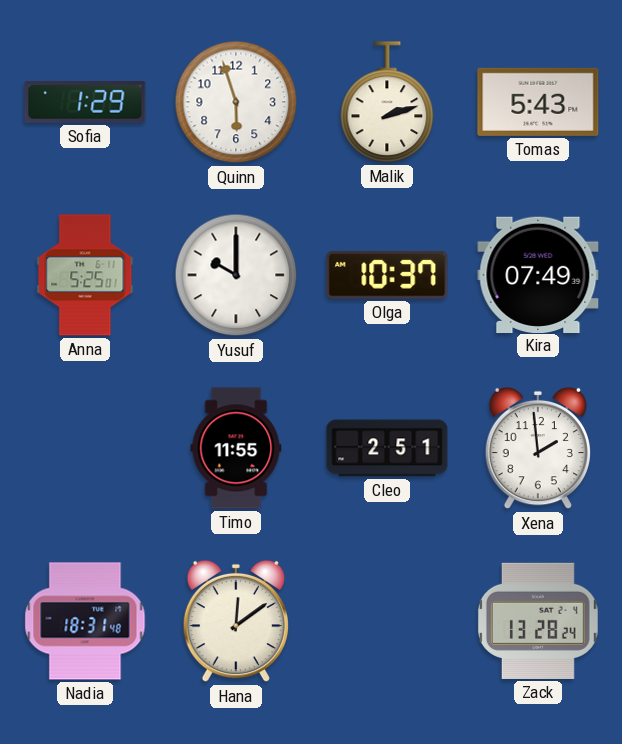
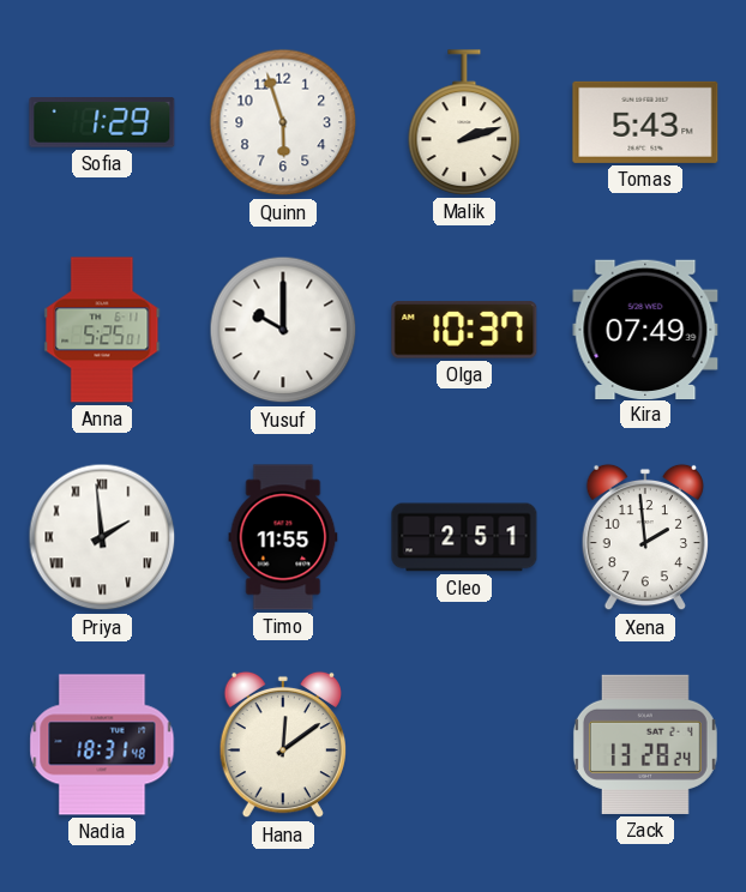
Priya: none -> 1:59
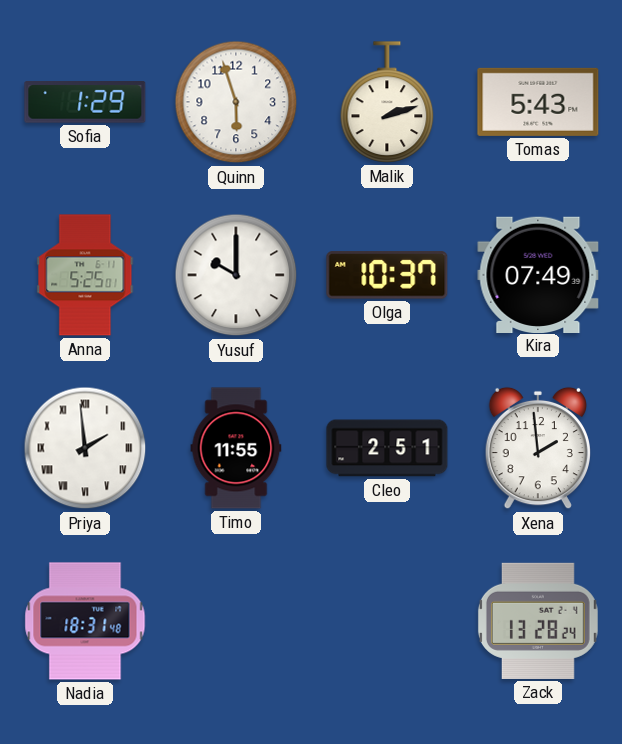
Hana: 12:09 -> none
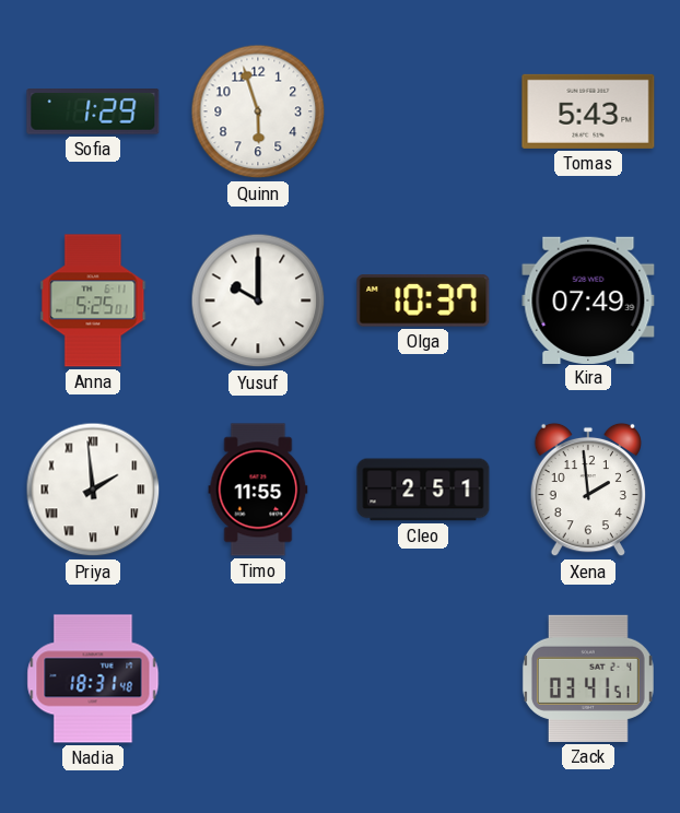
Malik: 2:12 -> none
Zack: 13:28 -> 03:41
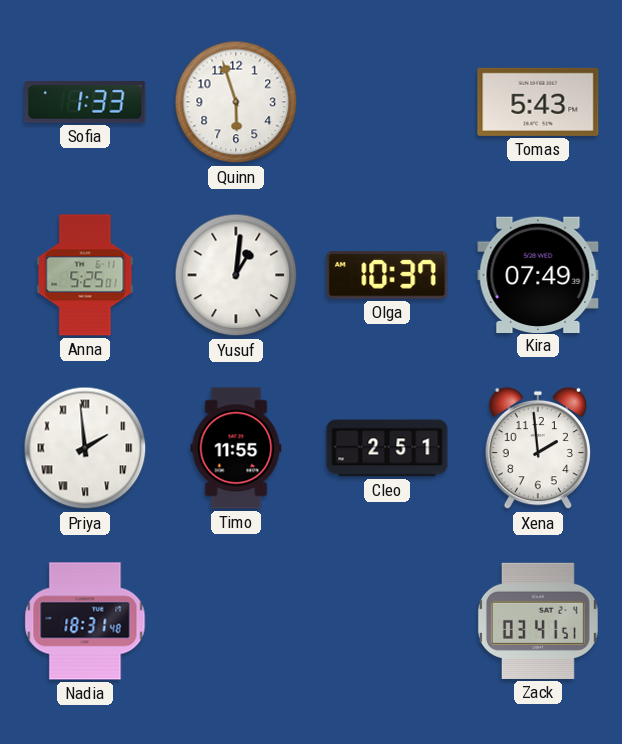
Sofia: 1:29 -> 1:33
Yusuf: 10:00 -> 1:01
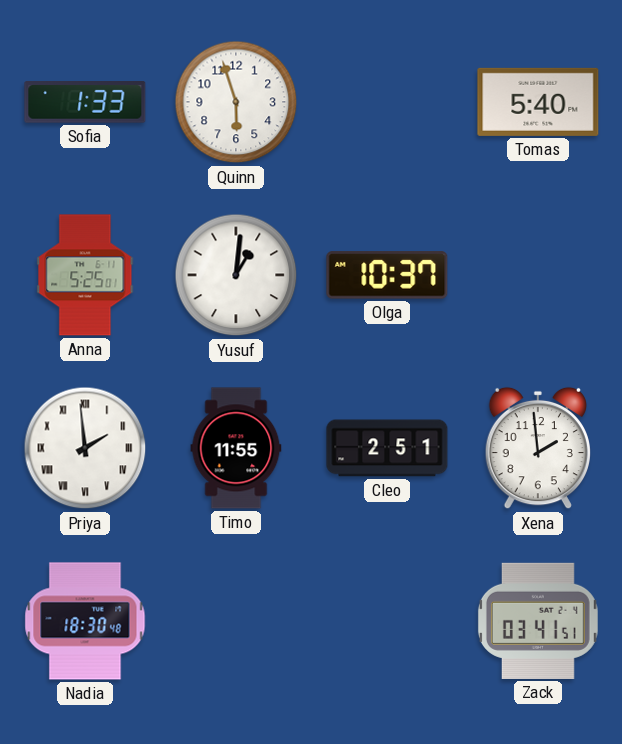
Tomas: 5:43 -> 5:40
Kira: 07:49 -> none
Nadia: 18:31 -> 18:30
